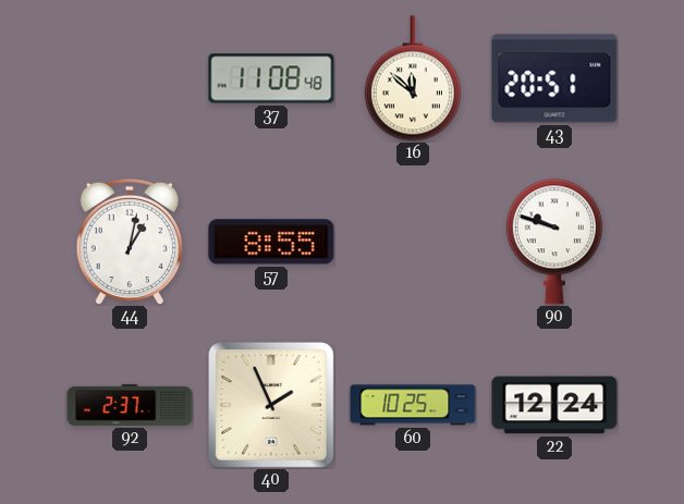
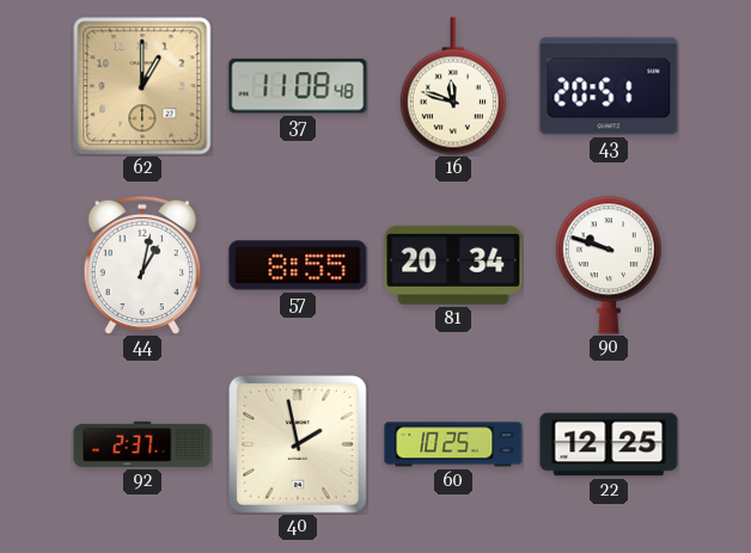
62: none -> 1:00
16: 11:52 -> 11:48
81: none -> 20:34
40: 1:56 -> 1:58
22: 12:24 -> 12:25
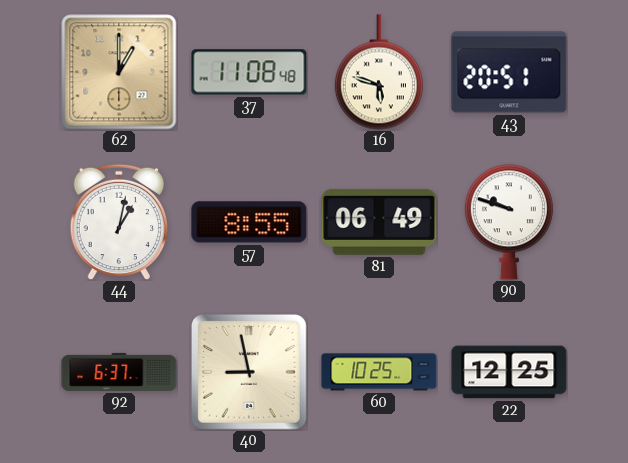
16: 11:48 -> 5:48
81: 20:34 -> 06:49
92: 2:37 -> 6:37
40: 1:58 -> 8:58
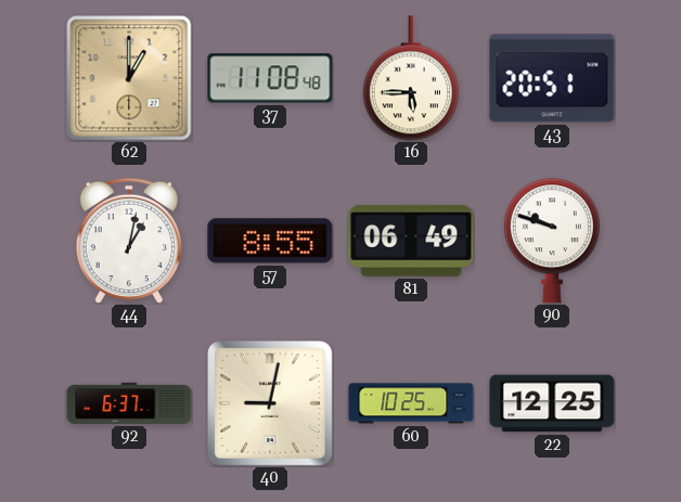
16: 5:48 -> 5:45
40: 8:58 -> 9:02
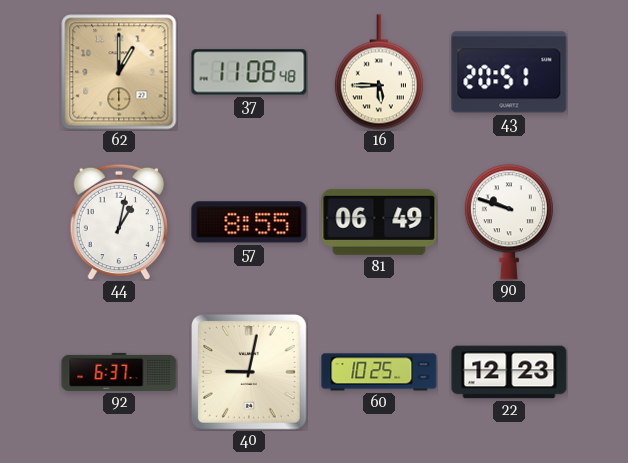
22: 12:25 -> 12:23
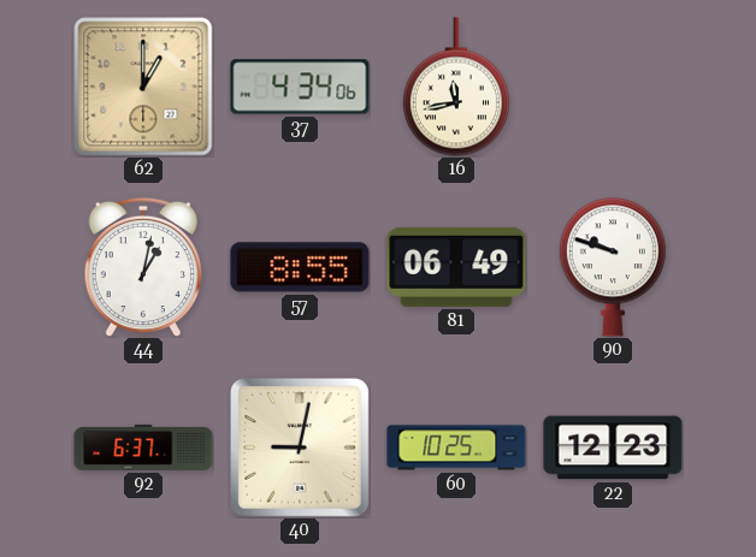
37: 11:08 -> 4:34
16: 5:45 -> 11:43
43: 20:51 -> none
